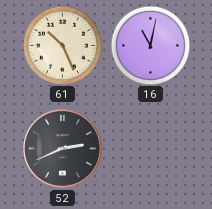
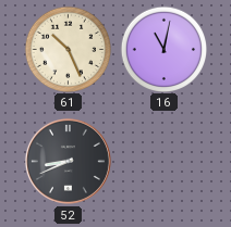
52: 2:41 -> 8:41
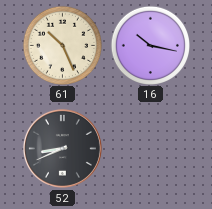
16: 11:02 -> 10:17
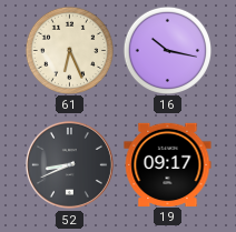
61: 10:26 -> 6:26
19: none -> 09:17
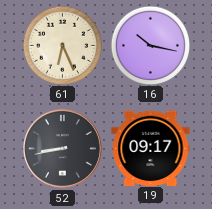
52: 8:41 -> 8:43
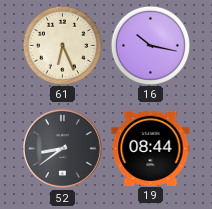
52: 8:43 -> 8:39
19: 09:17 -> 08:44
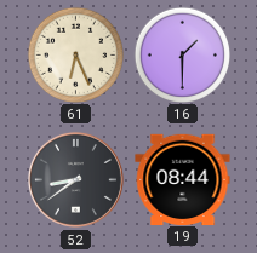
16: 10:17 -> 1:30
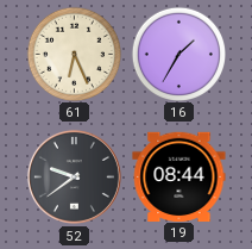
16: 1:30 -> 1:35
52: 8:39 -> 9:39
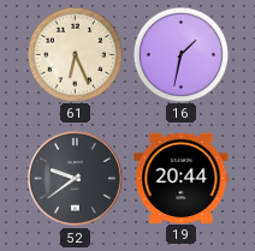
16: 1:35 -> 1:32
19: 08:44 -> 20:44
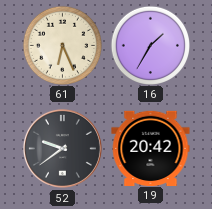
16: 1:32 -> 1:35
19: 20:44 -> 20:42
